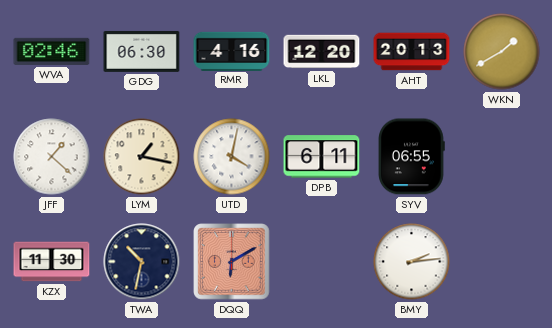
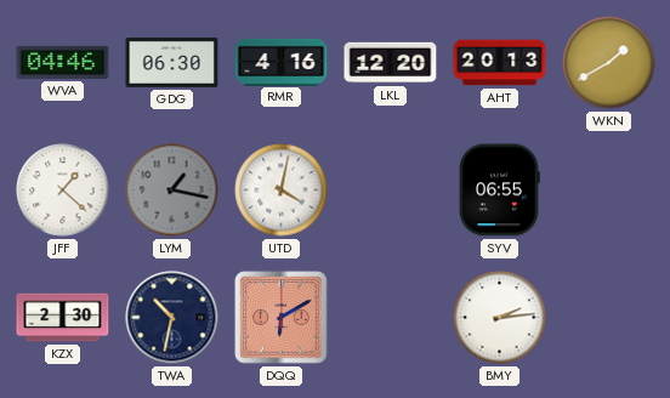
WVA: 02:46 -> 04:46
LYM dial: cream -> grey
DPB: 6:11 -> none
KZX: 11:30 -> 2:30
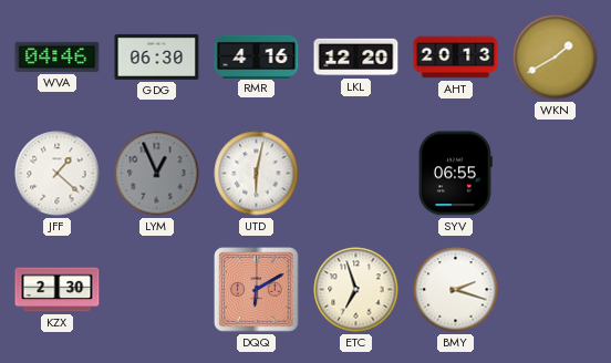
LYM: 1:17 -> 12:56
UTD: 4:02 -> 6:02
TWA: 10:32 -> none
ETC: none -> 6:57
BMY: 2:14 -> 2:18
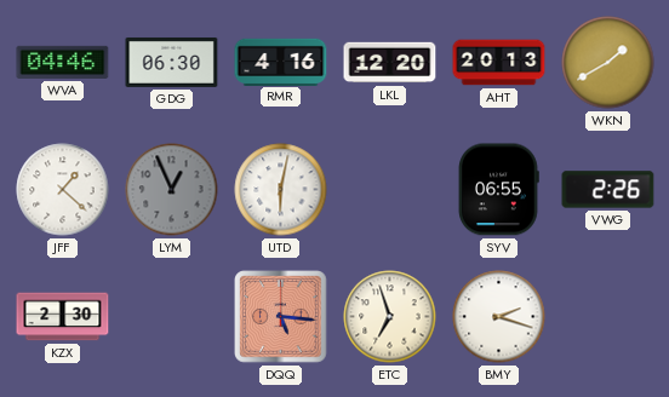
VWG: none -> 2:26
DQQ: 6:10 -> 5:16
